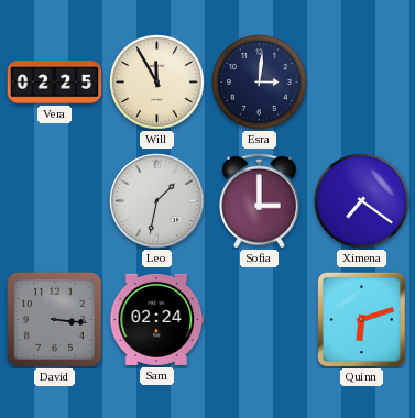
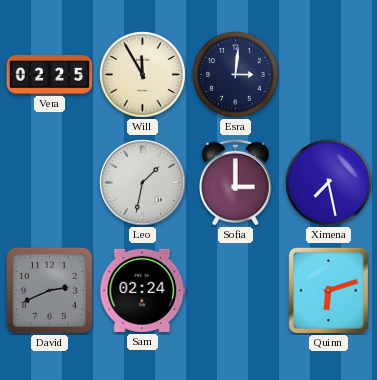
Ximena: 7:21 -> 7:28
David: 3:16 -> 2:41
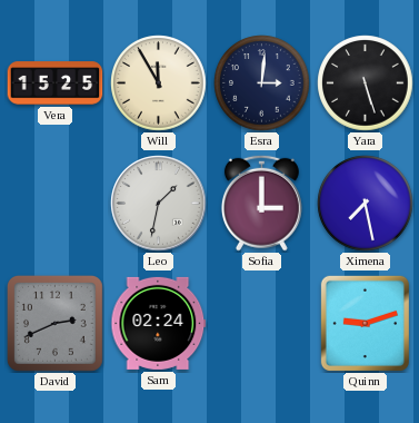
Vera: 02:25 -> 15:25
Yara: none -> 5:27
Quinn: 6:12 -> 9:12
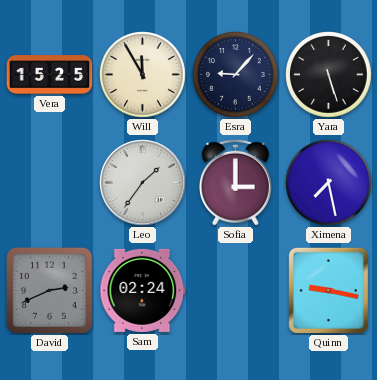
Esra: 3:01 -> 9:07
Leo: 1:32 -> 1:36
Quinn: 9:12 -> 9:17
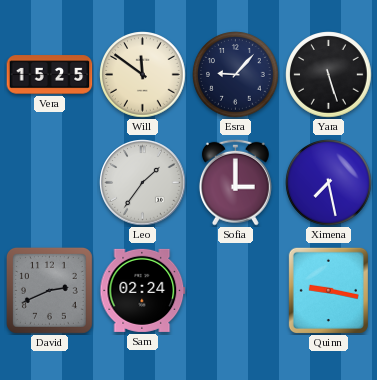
Will: 11:55 -> 11:51
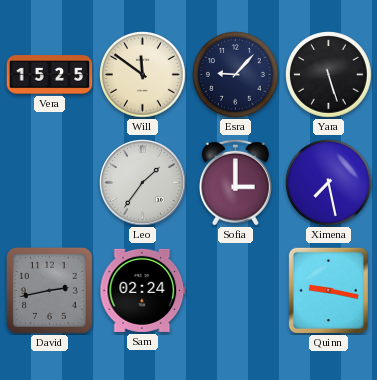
David: 2:41 -> 2:43
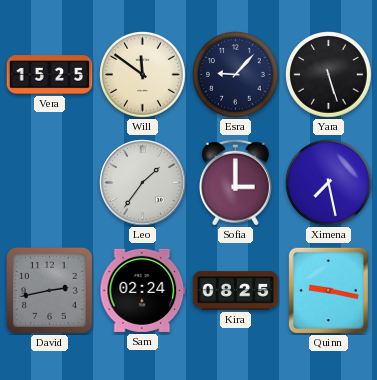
Kira: none -> 08:25
